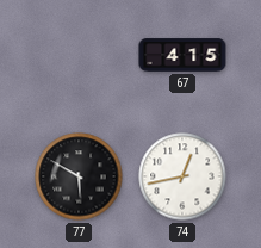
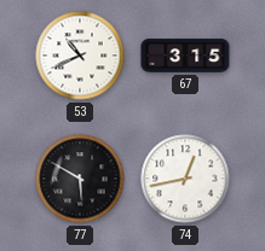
53: none -> 10:41
67: 4:15 -> 3:15
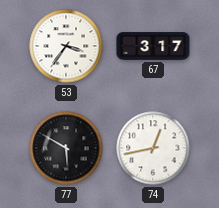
53: 10:41 -> 3:36
67: 3:15 -> 3:17
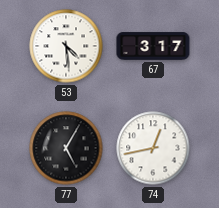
53: 3:36 -> 4:29
77: 5:50 -> 5:05
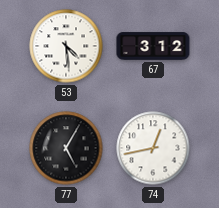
67: 3:17 -> 3:12
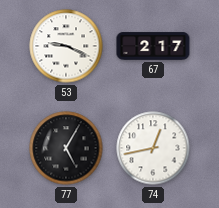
53: 4:29 -> 9:19
67: 3:12 -> 2:17
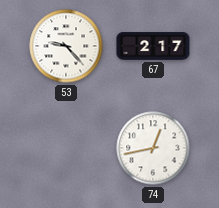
53: 9:19 -> 9:23
77: 5:05 -> none
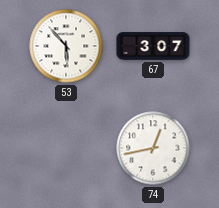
53: 9:23 -> 5:53
67: 2:17 -> 3:07
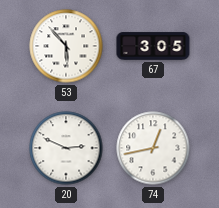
67: 3:07 -> 3:05
20: none -> 2:49
